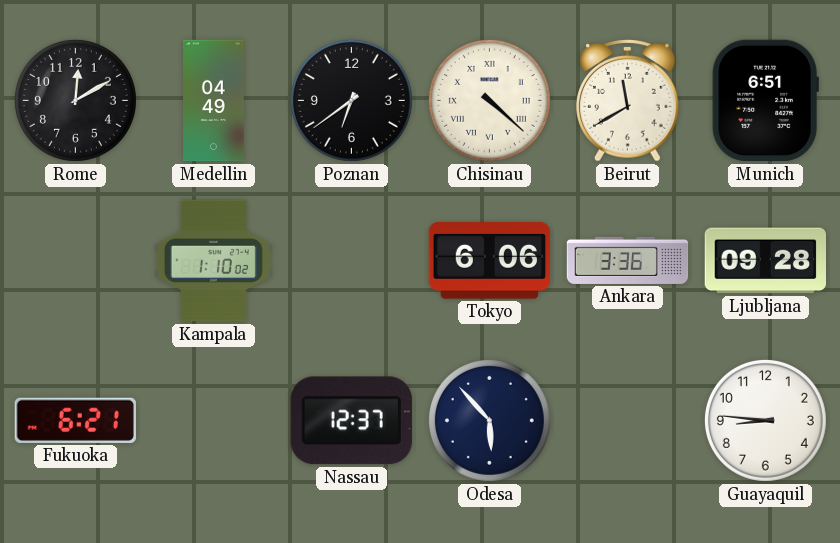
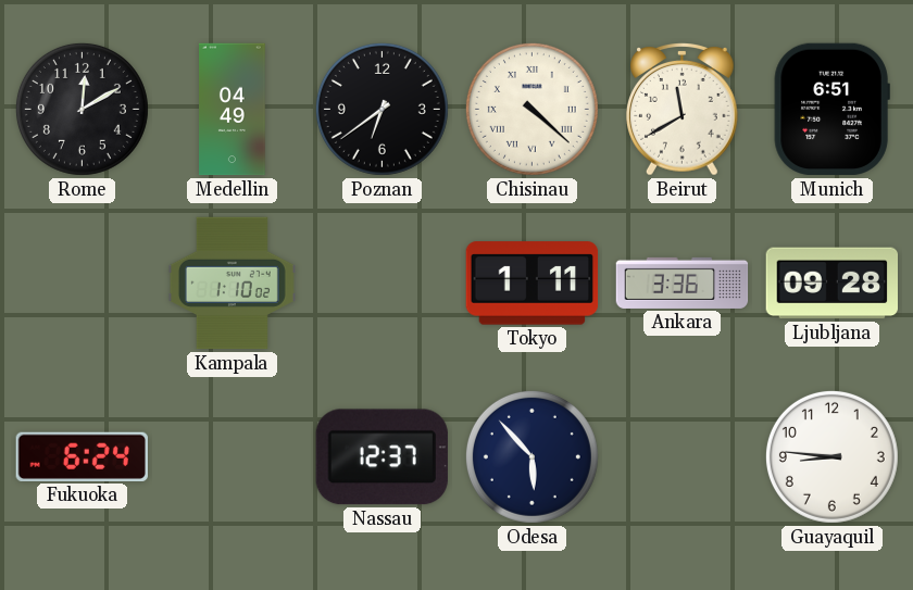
Tokyo: 6:06 -> 1:11
Fukuoka: 6:21 -> 6:24
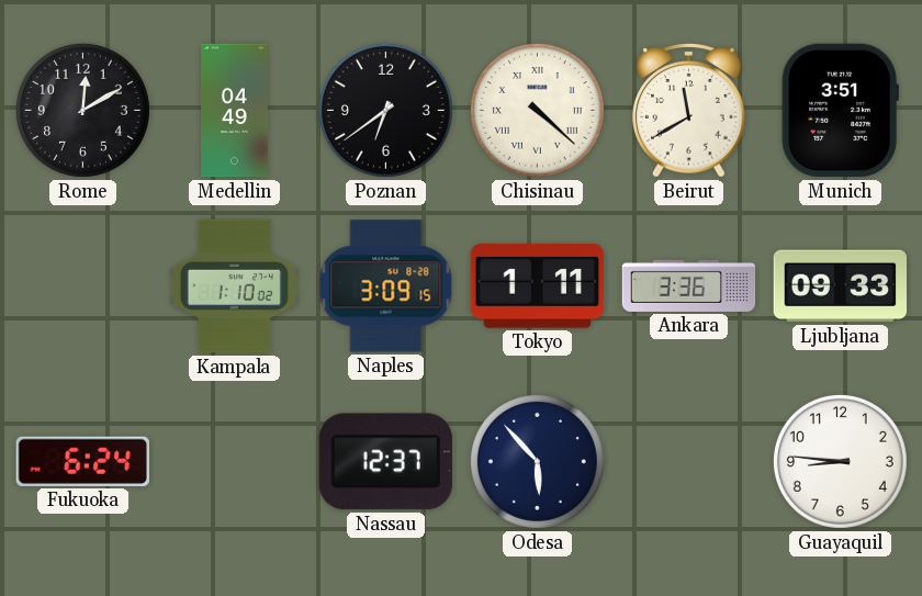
Munich: 6:51 -> 3:51
Naples: none -> 3:09
Ljubljana: 09:28 -> 09:33
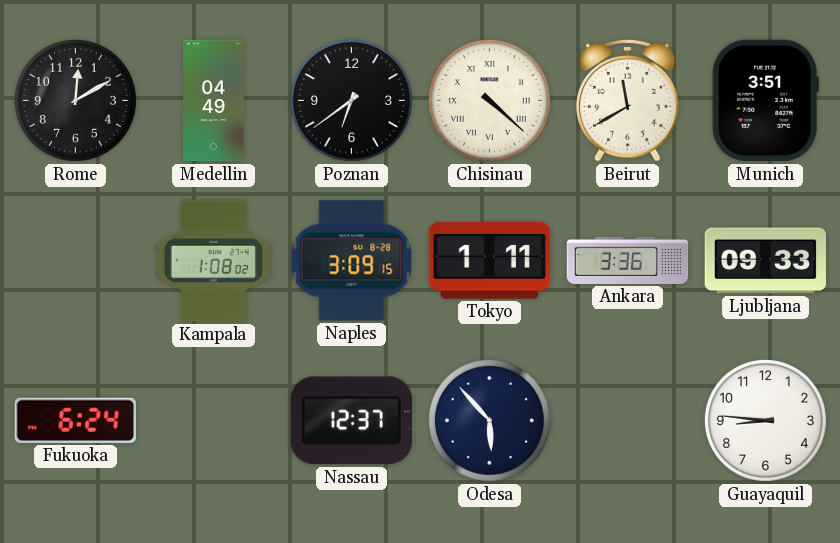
Kampala: 1:10 -> 1:08
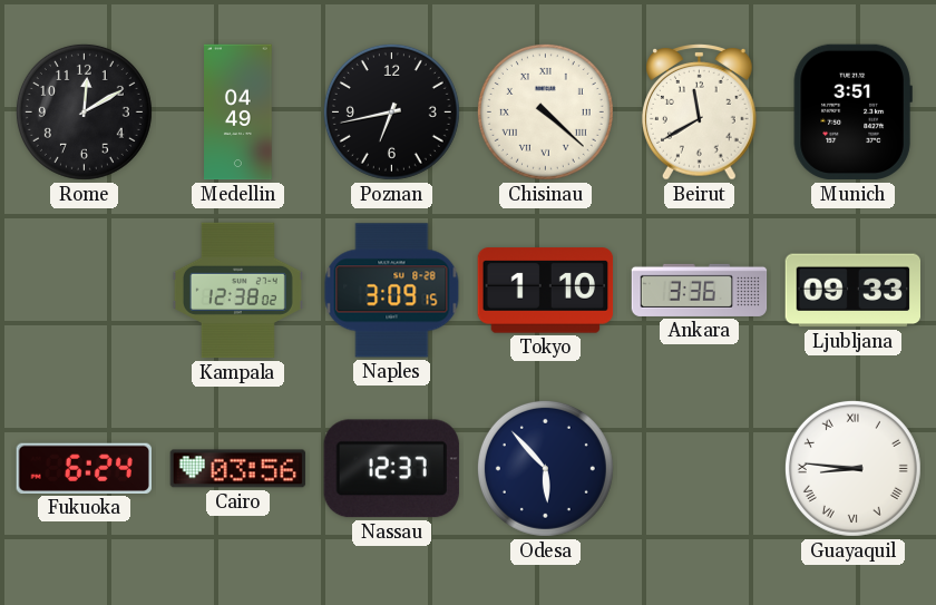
Poznan: 6:39 -> 6:43
Kampala: 1:08 -> 12:38
Tokyo: 1:11 -> 1:10
Cairo: none -> 03:56
Guayaquil numerals: Arabic -> Roman
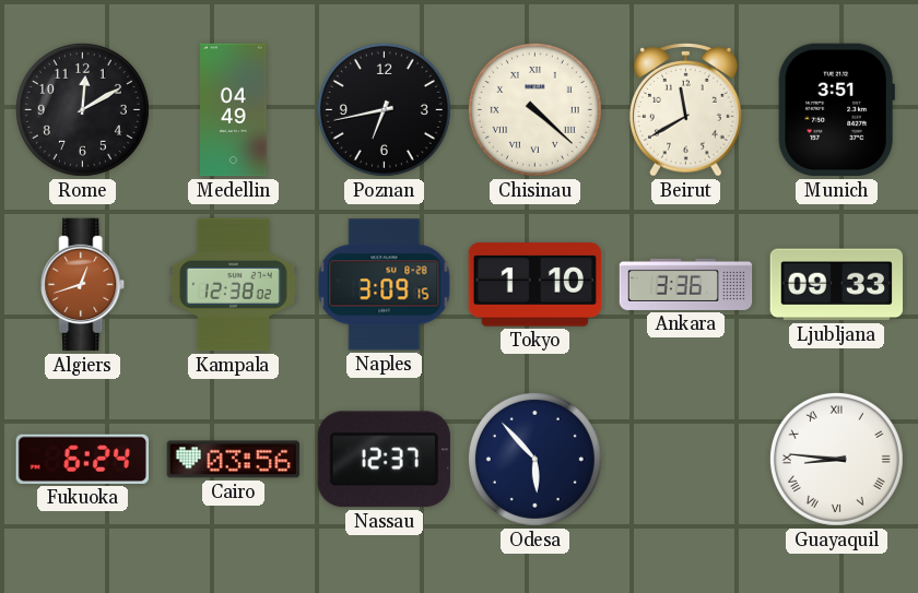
Algiers: none -> 12:42
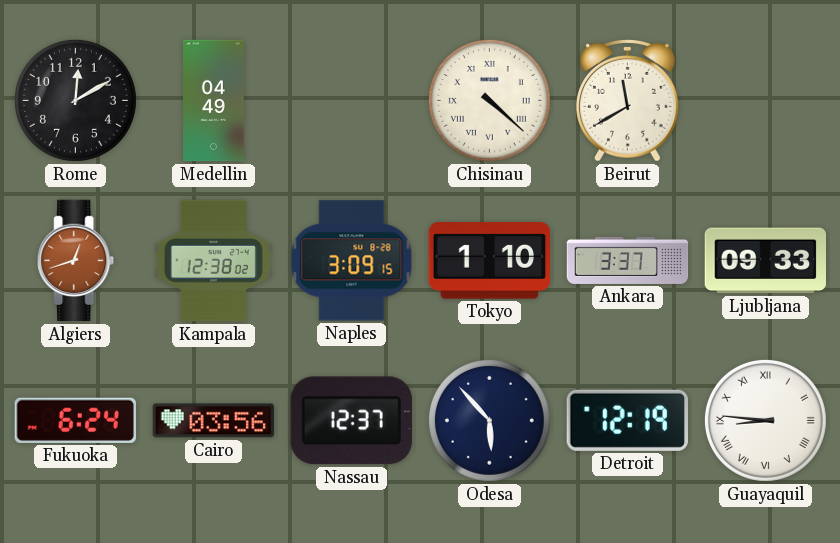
Poznan: 6:43 -> none
Munich: 3:51 -> none
Ankara: 3:36 -> 3:37
Detroit: none -> 12:19
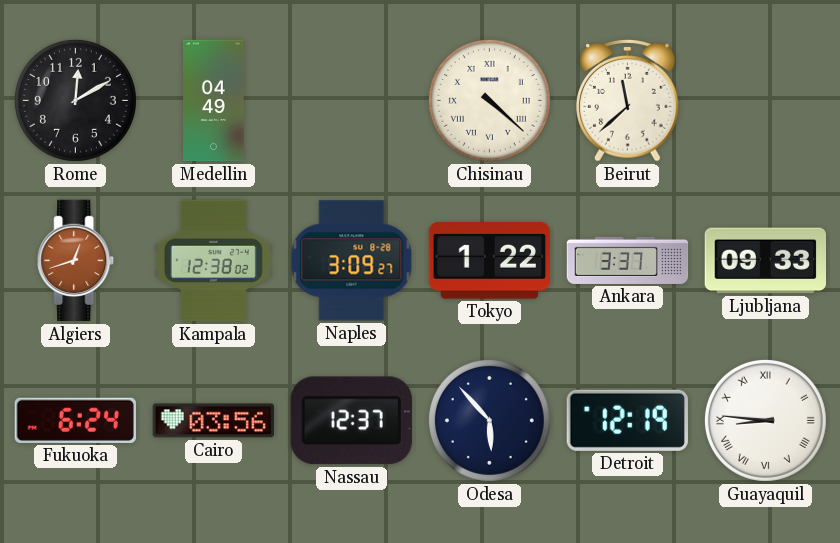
Beirut: 11:40 -> 11:38
Naples: 3:09:15 -> 3:09:27
Tokyo: 1:10 -> 1:22
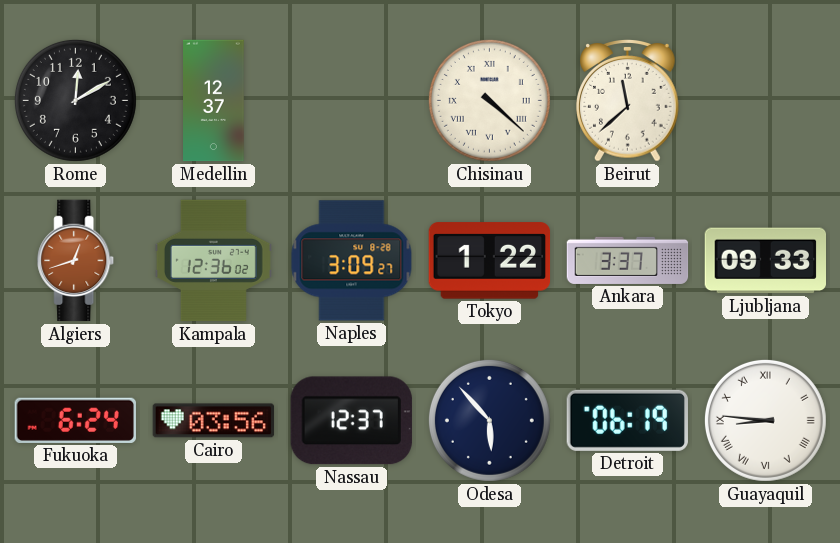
Medellin: 04:49 -> 12:37
Kampala: 12:38 -> 12:36
Detroit: 12:19 -> 06:19
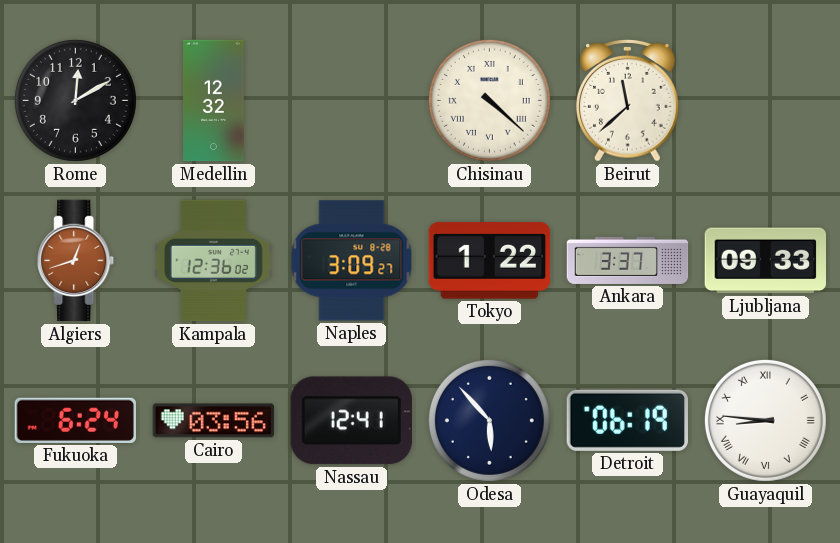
Medellin: 12:37 -> 12:32
Nassau: 12:37 -> 12:41
